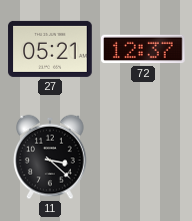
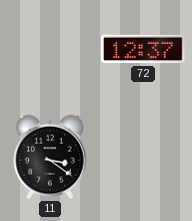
27: 05:21 -> none
11: 3:22 -> 3:21
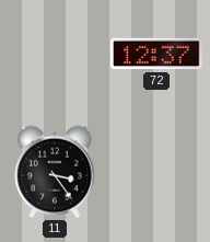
11: 3:21 -> 3:24
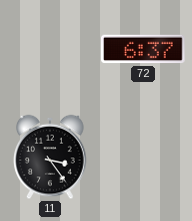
72: 12:37 -> 6:37
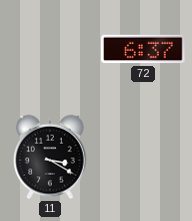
11: 3:24 -> 3:20
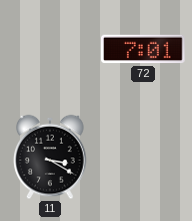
72: 6:37 -> 7:01
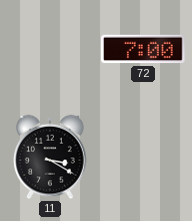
72: 7:01 -> 7:00
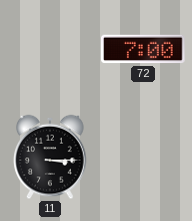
11: 3:20 -> 3:15
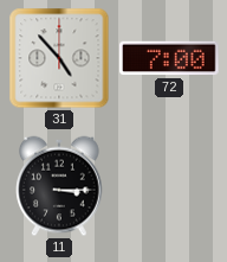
31: none -> 4:53
